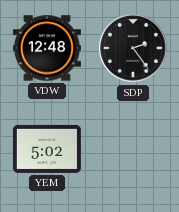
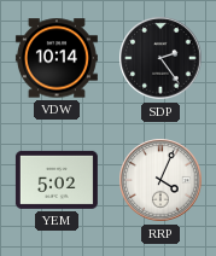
VDW: 12:48 -> 10:14
RRP: none -> 4:04
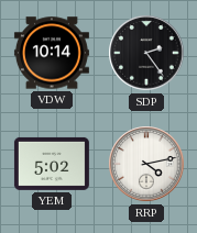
RRP: 4:04 -> 4:13
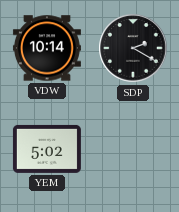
SDP: 2:24 -> 2:20
RRP: 4:13 -> none
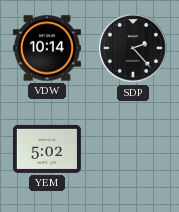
SDP: 2:20 -> 2:23
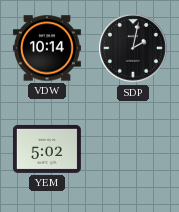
SDP: 2:23 -> 2:02
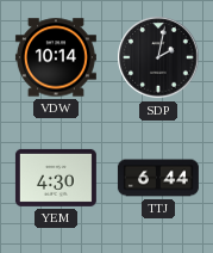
YEM: 5:02 -> 4:30
TTJ: none -> 6:44
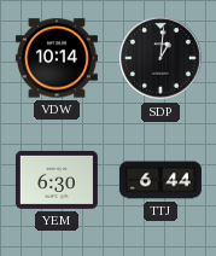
SDP: 2:02 -> 1:01
YEM: 4:30 -> 6:30
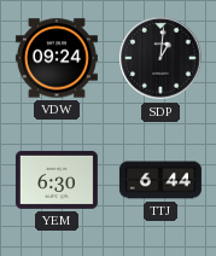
VDW: 10:14 -> 09:24
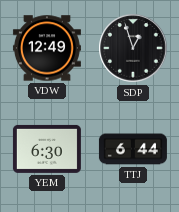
VDW: 09:24 -> 12:49
SDP: 1:01 -> 12:57
